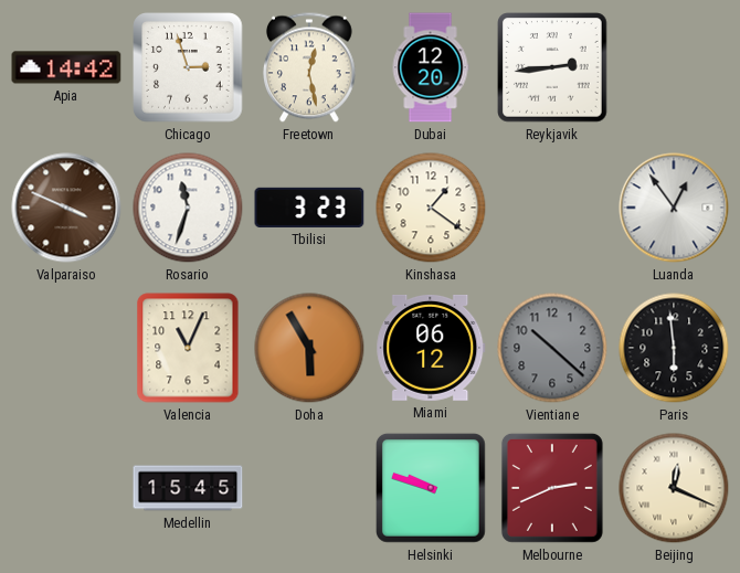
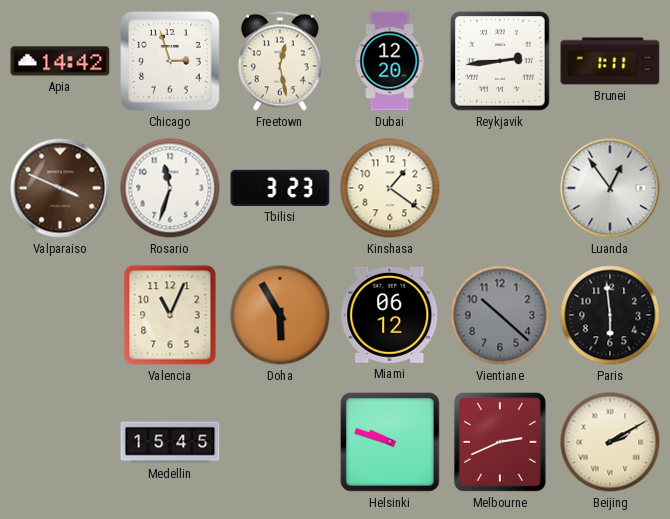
Brunei: none -> 1:11
Beijing: 12:19 -> 2:10
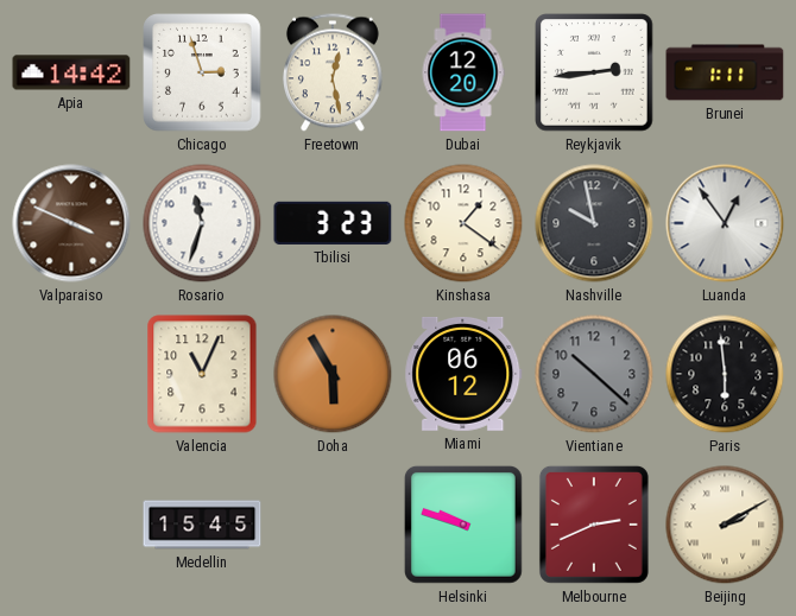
Nashville: none -> 9:58
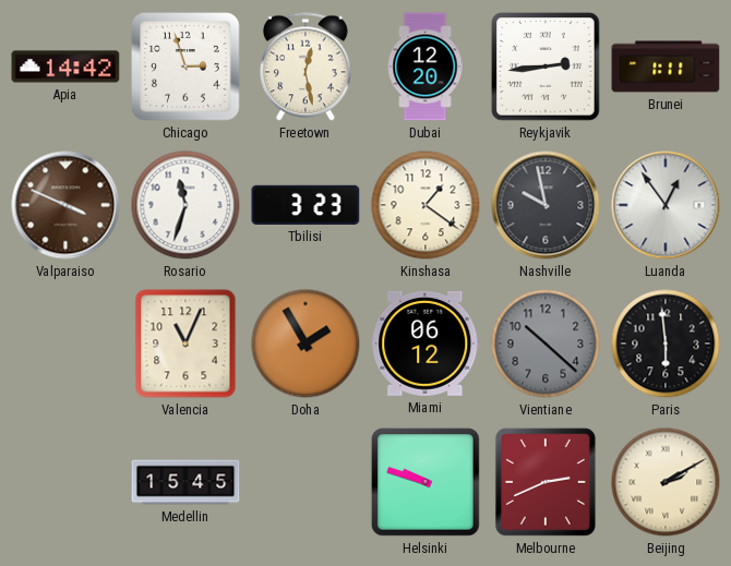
Doha: 5:55 -> 1:55
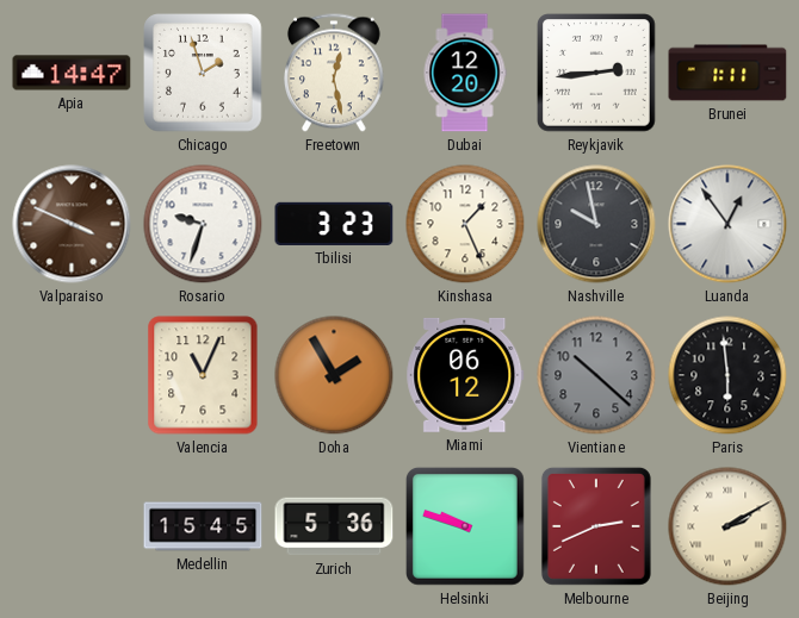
Apia: 14:42 -> 14:47
Chicago: 2:57 -> 1:57
Rosario: 11:33 -> 9:33
Kinshasa: 1:21 -> 1:26
Zurich: none -> 5:36
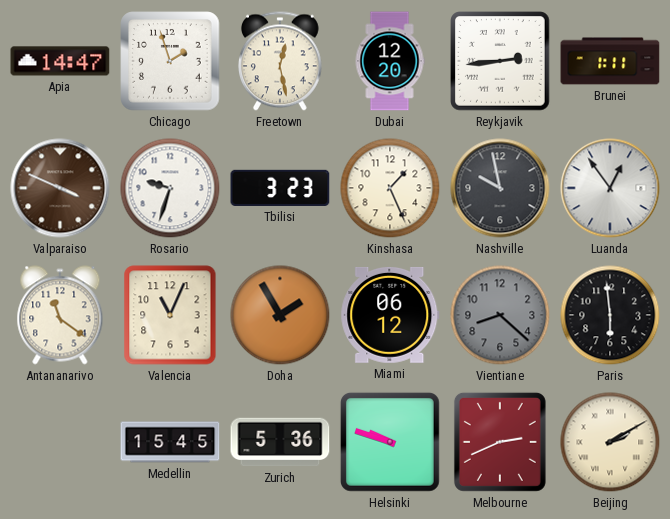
Antananarivo: none -> 11:21
Vientiane: 10:22 -> 8:22
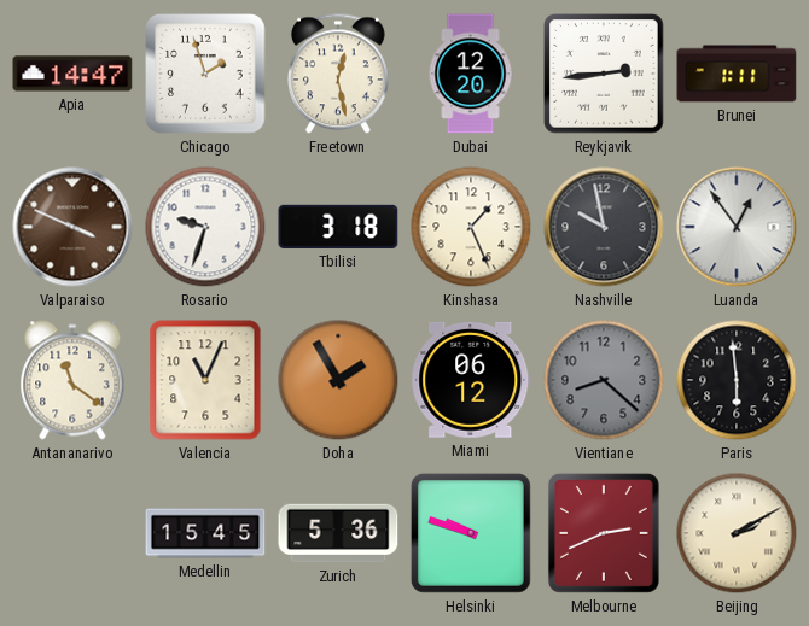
Tbilisi: 3:23 -> 3:18
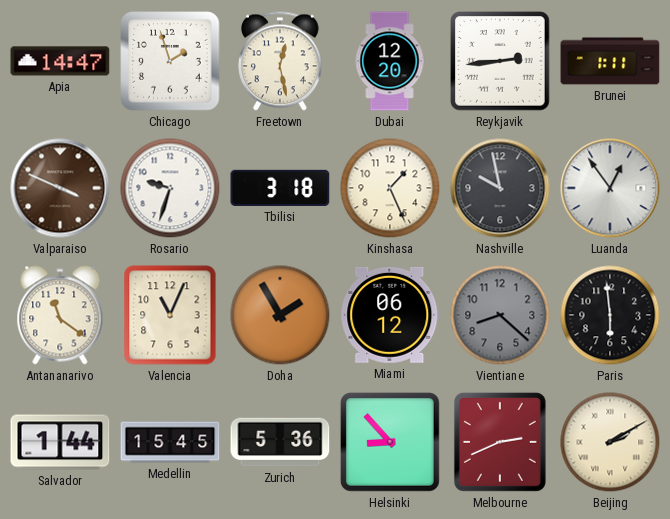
Salvador: none -> 1:44
Helsinki: 9:48 -> 8:53
